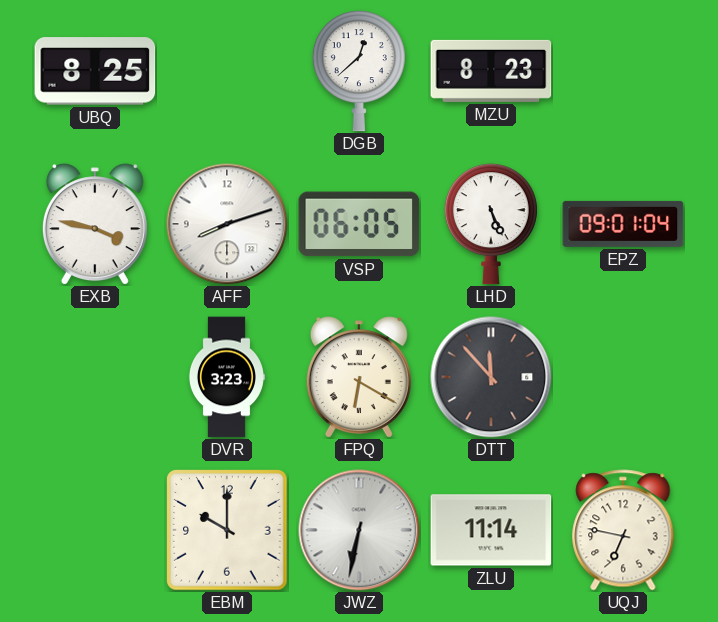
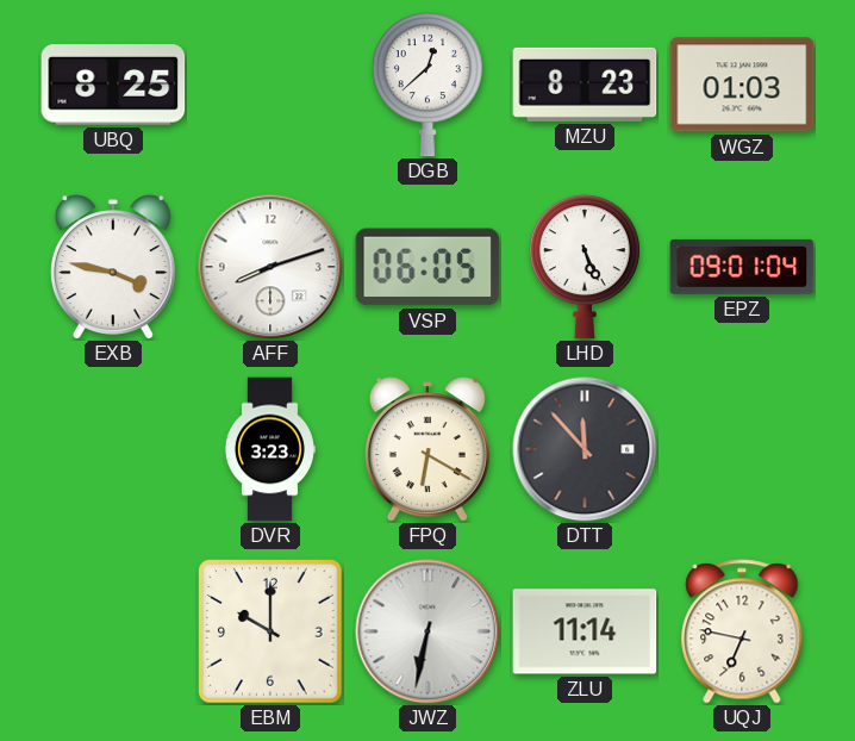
WGZ: none -> 01:03
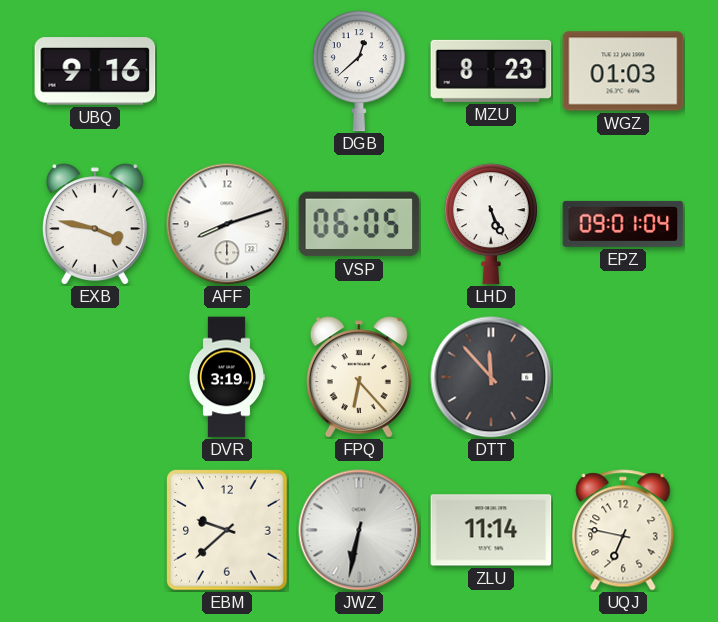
UBQ: 8:25 -> 9:16
DVR: 3:23 -> 3:19
FPQ: 6:20 -> 6:23
EBM: 10:00 -> 9:38
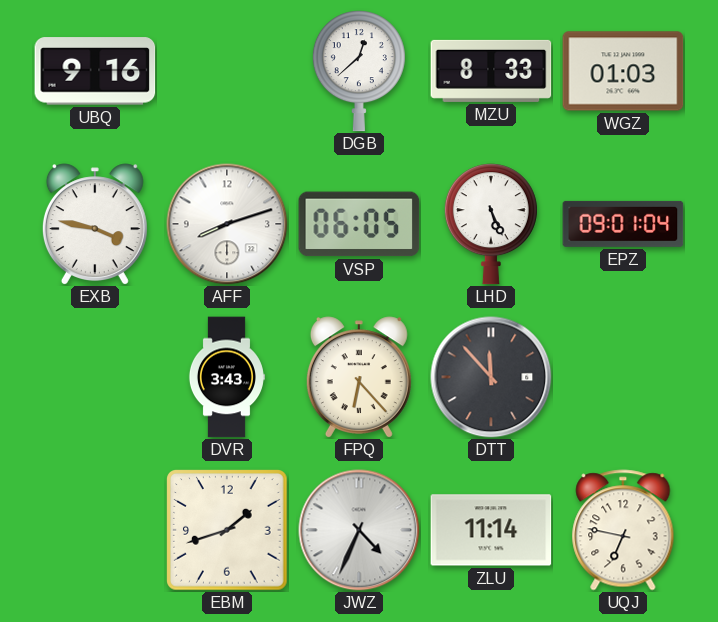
MZU: 8:23 -> 8:33
DVR: 3:19 -> 3:43
EBM: 9:38 -> 1:42
JWZ: 6:32 -> 4:34
